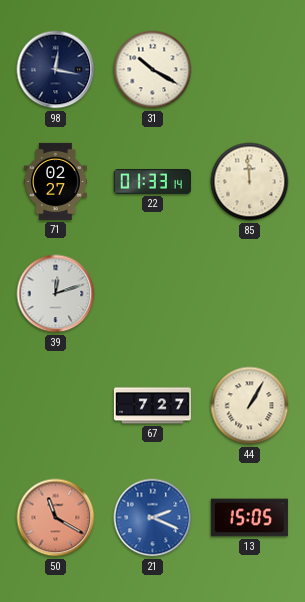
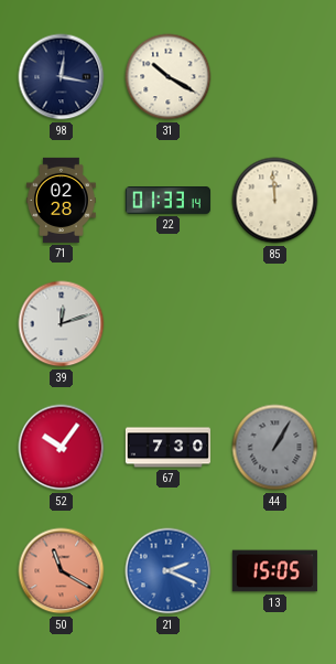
71: 02:27 -> 02:28
52: none -> 10:06
67: 7:27 -> 7:30
44 dial: cream -> grey
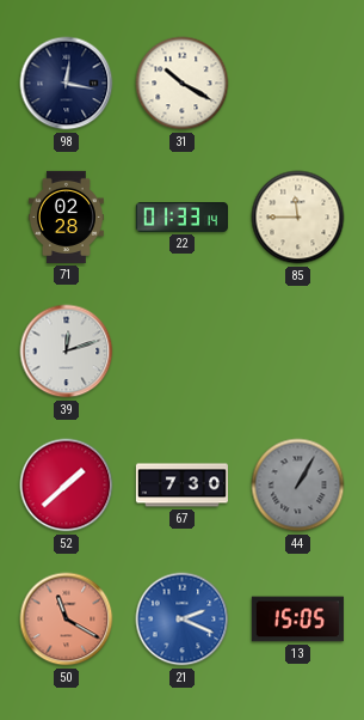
85: 11:59 -> 11:45
52: 10:06 -> 1:38
